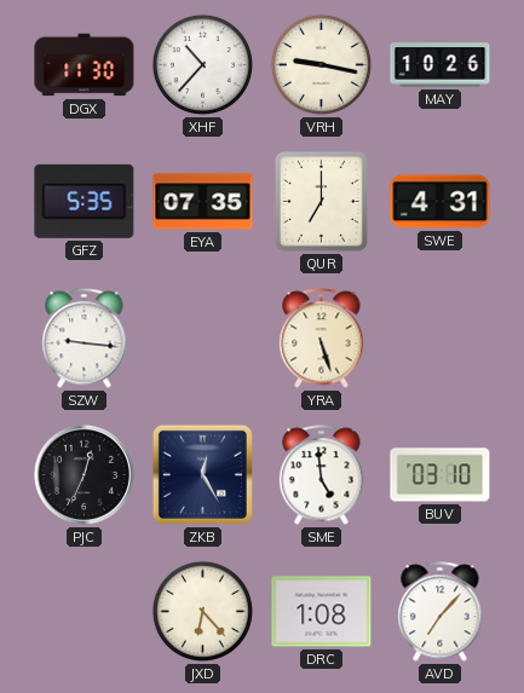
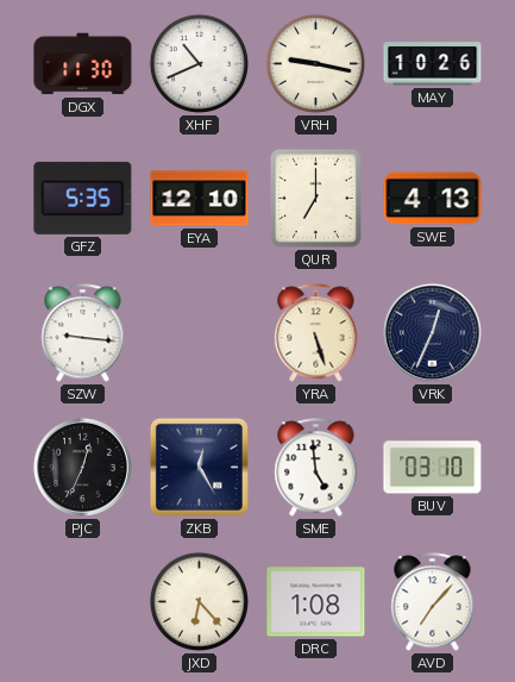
XHF: 10:37 -> 10:41
EYA: 07:35 -> 12:10
SWE: 4:31 -> 4:13
VRK: none -> 12:34
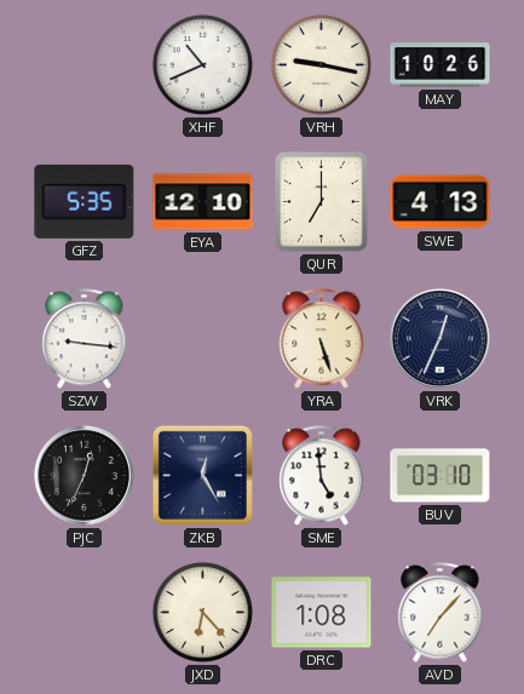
DGX: 11:30 -> none
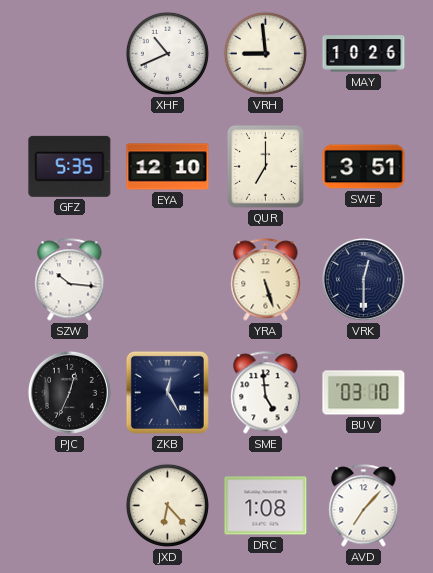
VRH: 9:17 -> 8:59
SWE: 4:13 -> 3:51
SZW: 9:16 -> 10:16
VRK: 12:34 -> 12:30
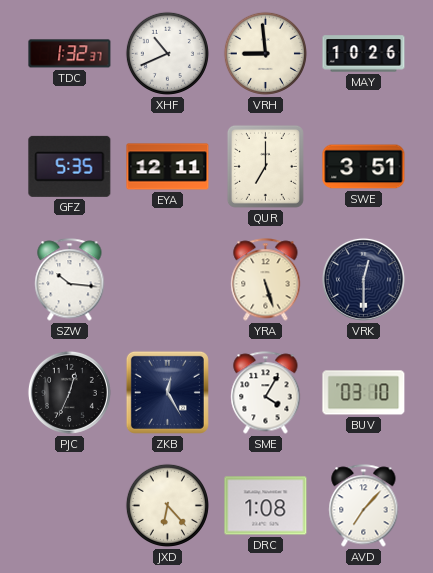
TDC: none -> 1:32
EYA: 12:10 -> 12:11
SME: 4:59 -> 4:05
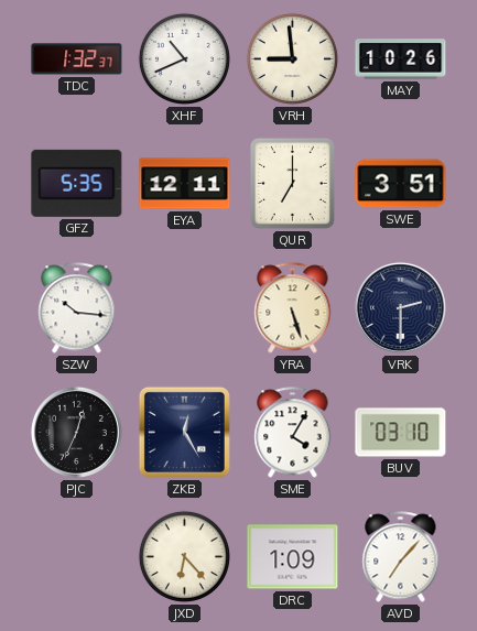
VRK: 12:30 -> 2:30
DRC: 1:08 -> 1:09
